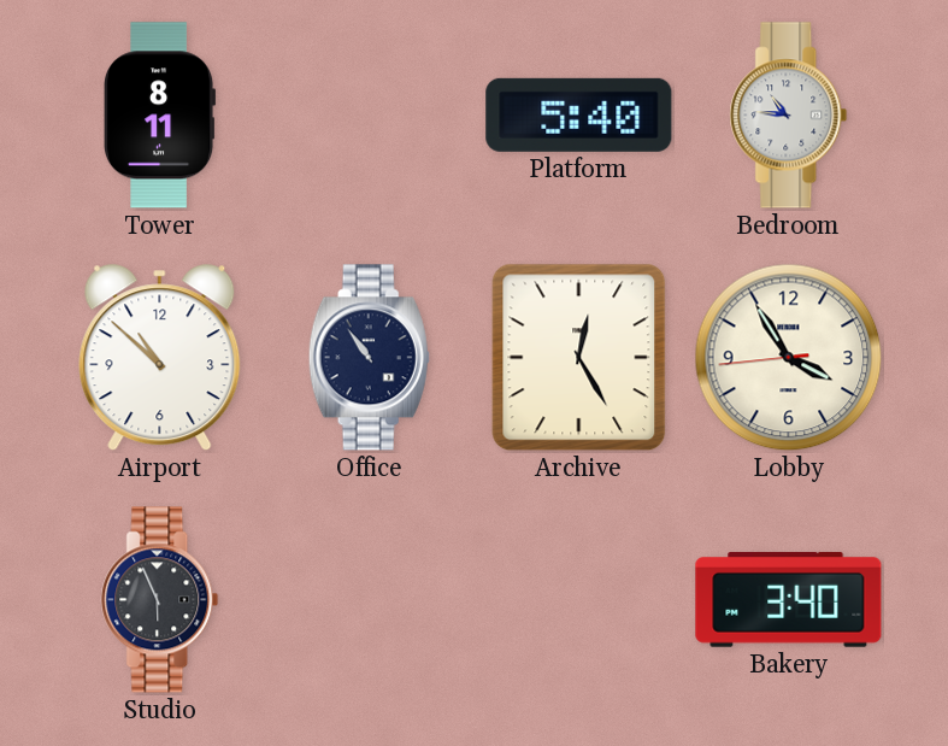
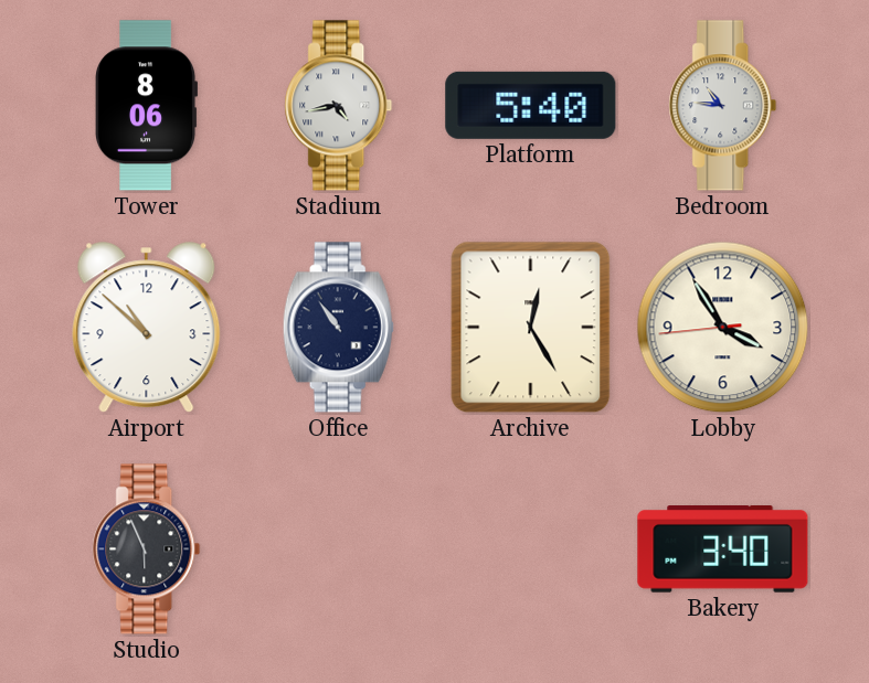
Tower: 8:11 -> 8:06
Stadium: none -> 4:43
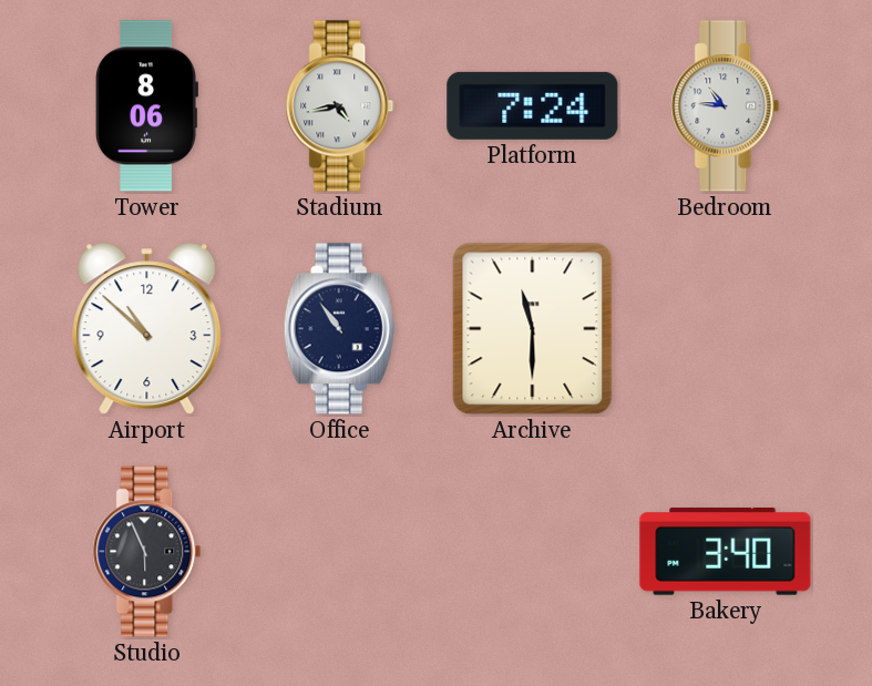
Platform: 5:40 -> 7:24
Archive: 12:25 -> 11:30
Lobby: 3:54 -> none
